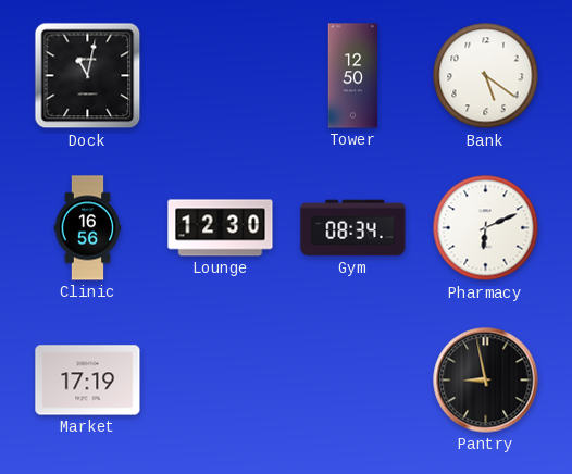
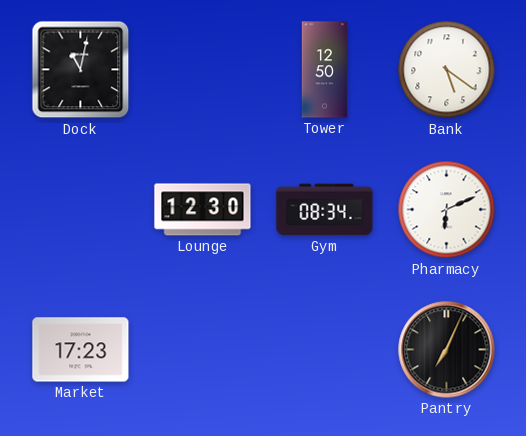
Clinic: 16:56 -> none
Market: 17:19 -> 17:23
Pantry: 8:58 -> 7:04
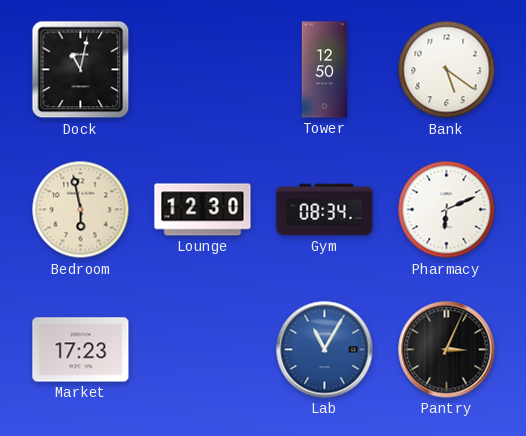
Bedroom: none -> 5:58
Lab: none -> 11:05
Pantry: 7:04 -> 3:04
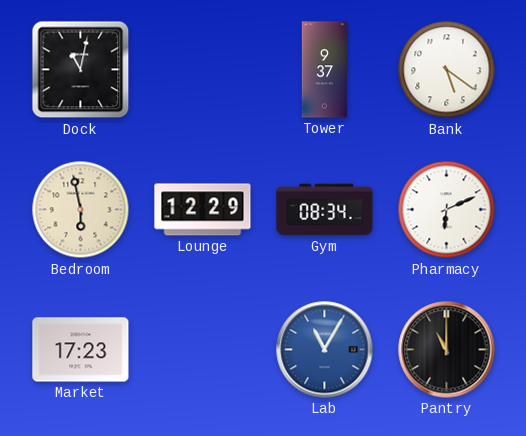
Tower: 12:50 -> 9:37
Lounge: 12:30 -> 12:29
Pantry: 3:04 -> 11:00
